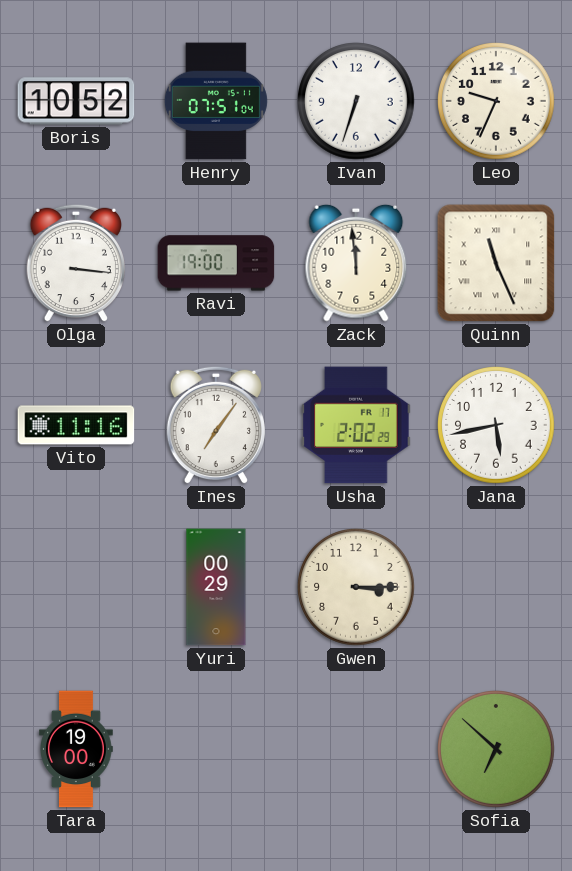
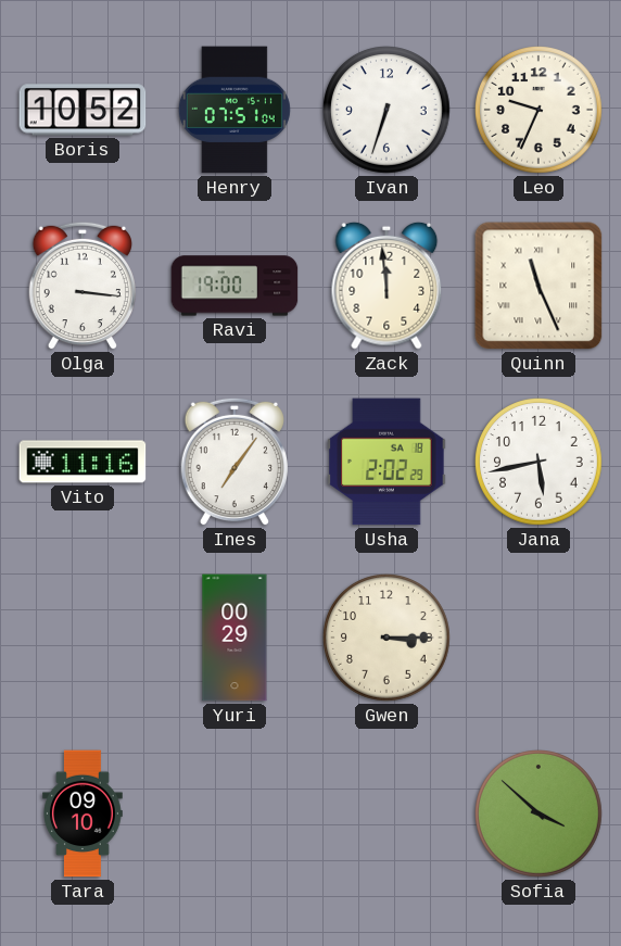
Usha date: FR 17 -> SA 18
Tara: 19:00 -> 09:10
Sofia: 6:52 -> 3:52
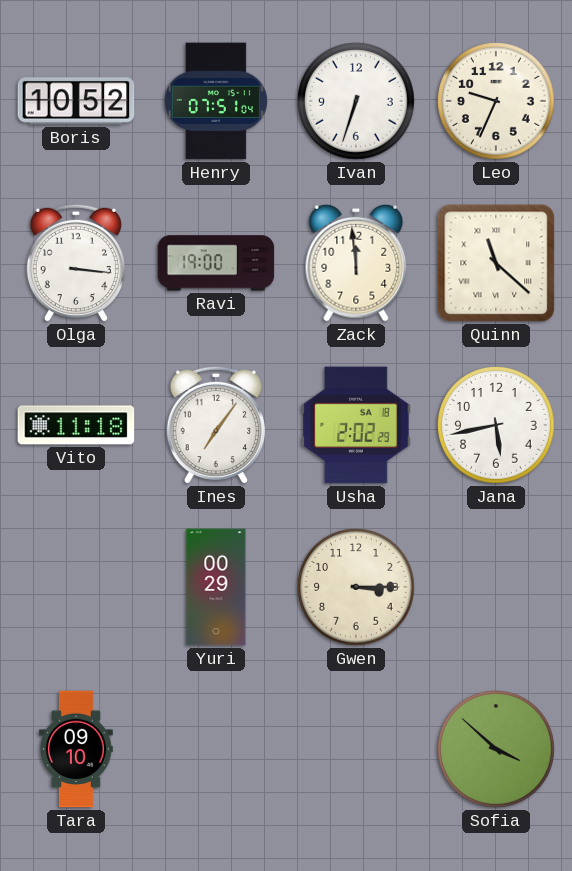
Quinn: 11:26 -> 11:22
Vito: 11:16 -> 11:18
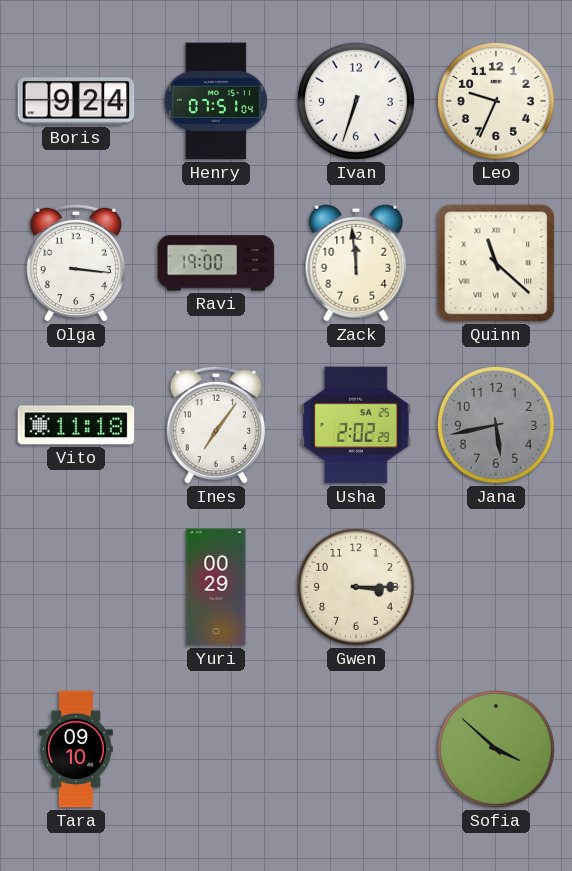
Boris: 10:52 -> 9:24
Usha date: SA 18 -> SA 25
Jana dial: white -> grey
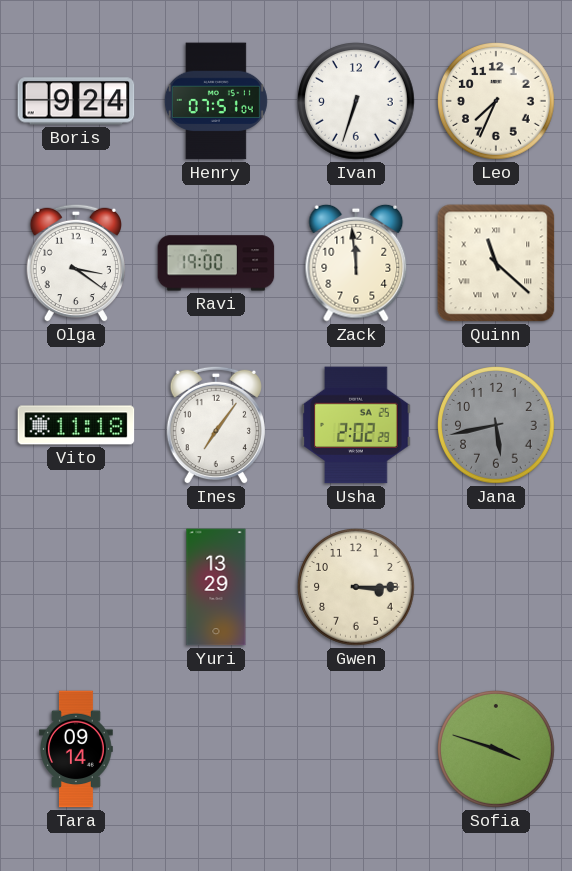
Leo: 9:34 -> 7:34
Olga: 3:16 -> 3:21
Yuri: 00:29 -> 13:29
Tara: 09:10 -> 09:14
Sofia: 3:52 -> 3:48
